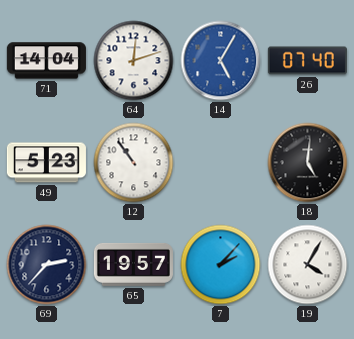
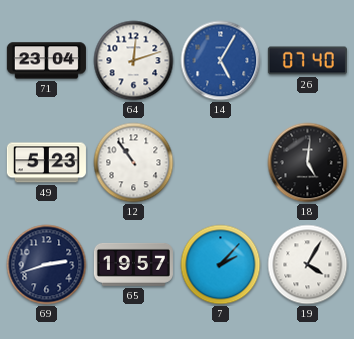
71: 14:04 -> 23:04
69: 2:37 -> 2:42
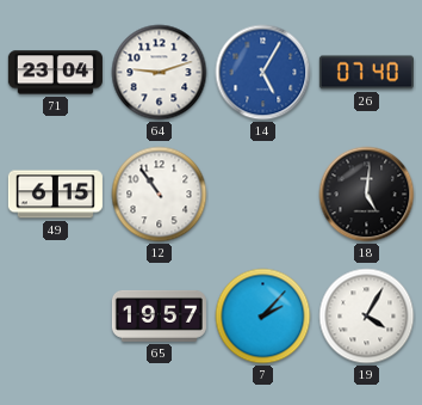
64: 12:12 -> 9:12
49: 5:23 -> 6:15
69: 2:42 -> none
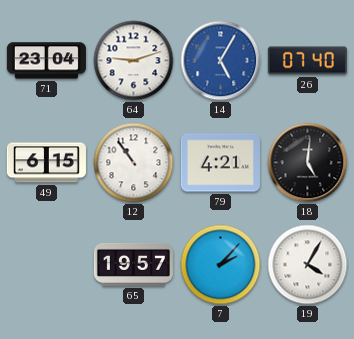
79: none -> 4:21
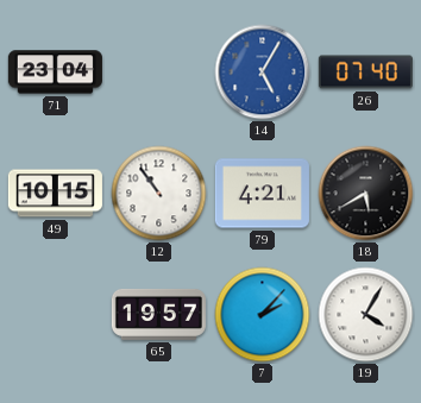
64: 9:12 -> none
49: 6:15 -> 10:15
18: 5:01 -> 5:40
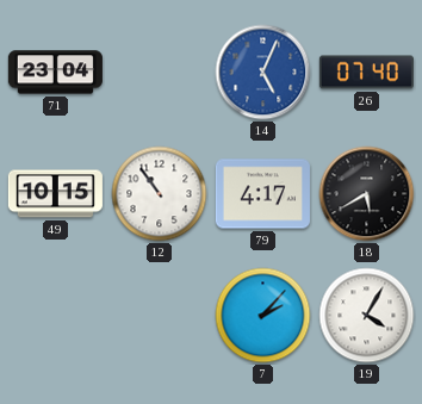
14: 5:05 -> 5:04
79: 4:21 -> 4:17
65: 19:57 -> none
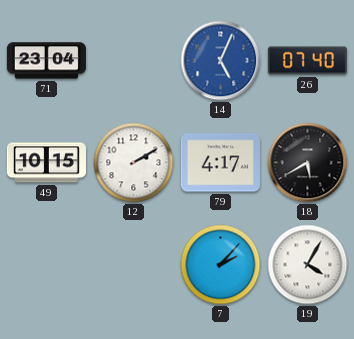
12: 10:54 -> 2:10
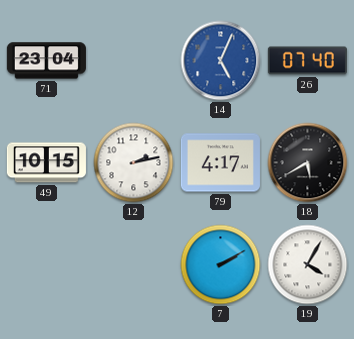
12: 2:10 -> 2:13
7: 2:07 -> 2:10
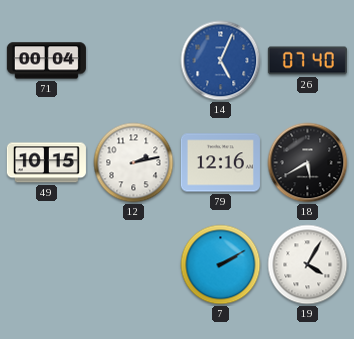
71: 23:04 -> 00:04
79: 4:17 -> 12:16
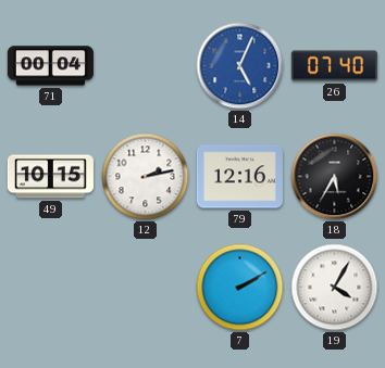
18: 5:40 -> 5:35
